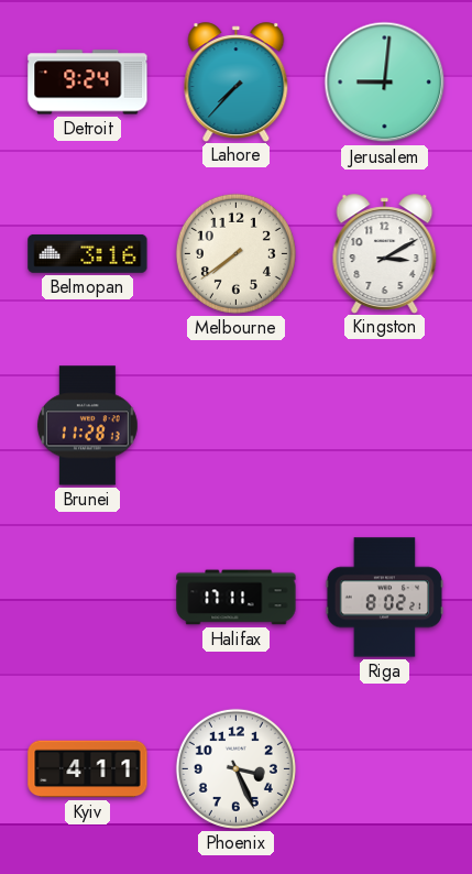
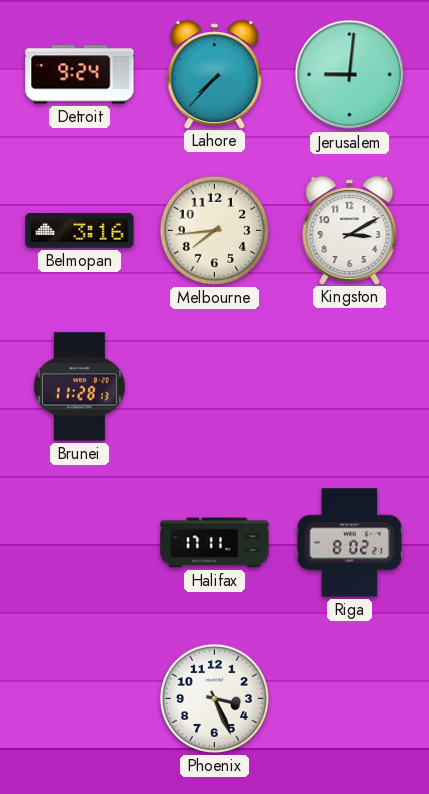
Melbourne: 7:39 -> 7:44
Kyiv: 4:11 -> none
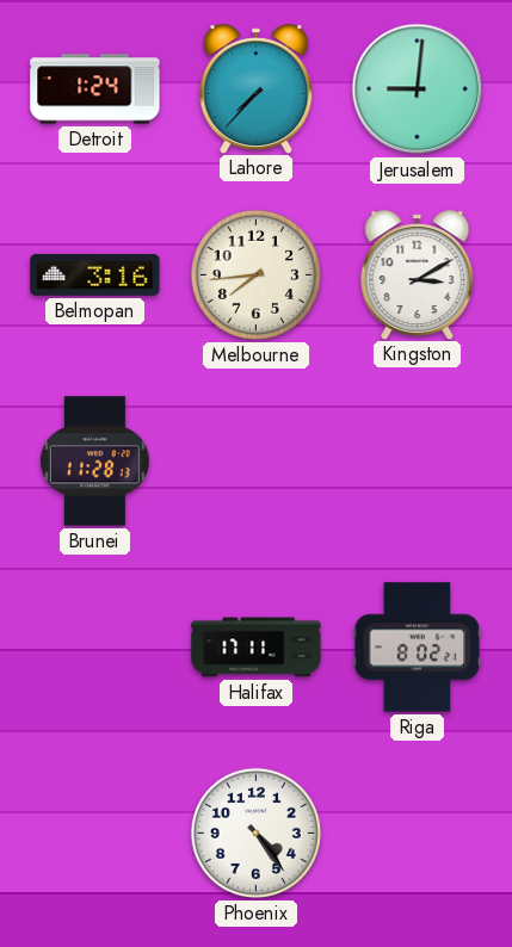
Detroit: 9:24 -> 1:24
Phoenix: 3:26 -> 4:24
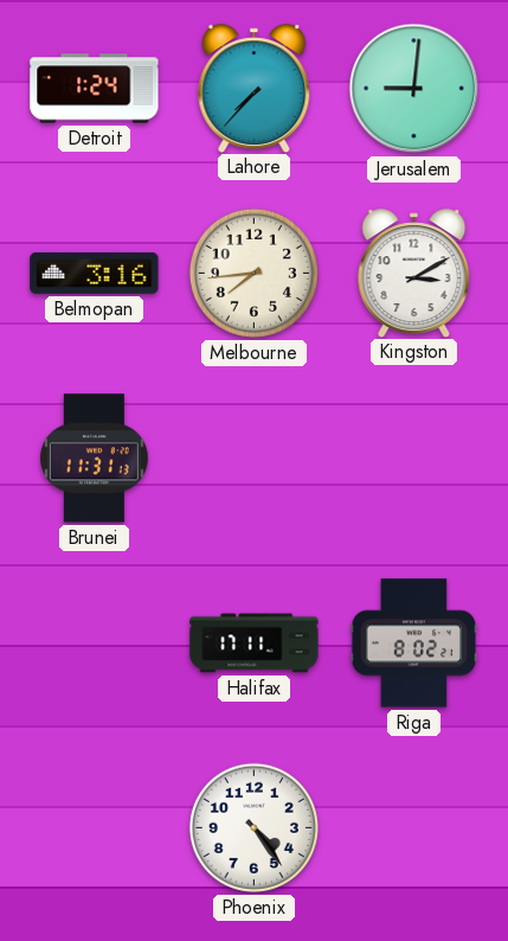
Brunei: 11:28 -> 11:31
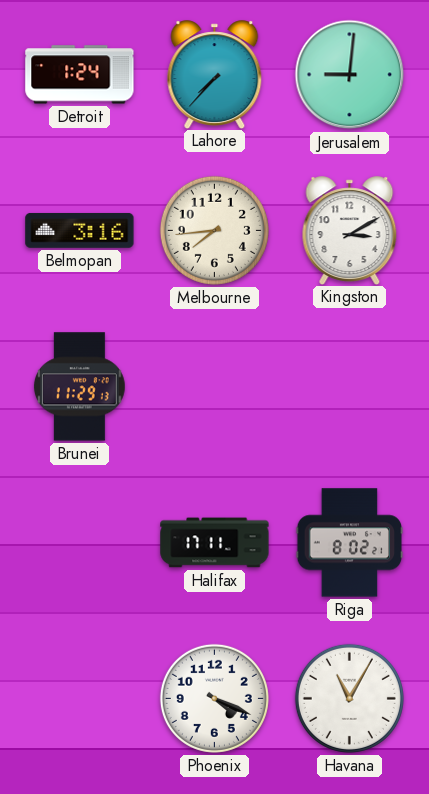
Brunei: 11:31 -> 11:29
Phoenix: 4:24 -> 4:19
Havana: none -> 11:05
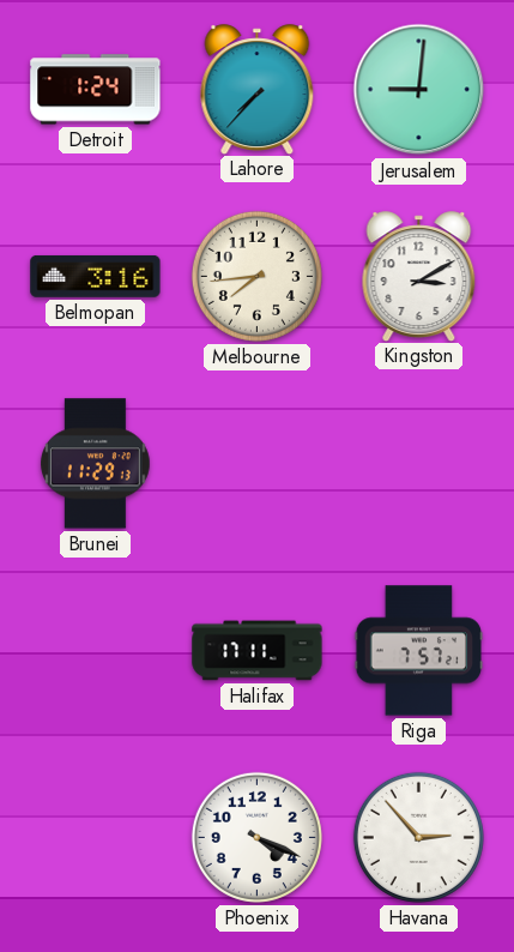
Riga: 8:02 -> 7:57
Havana: 11:05 -> 2:53
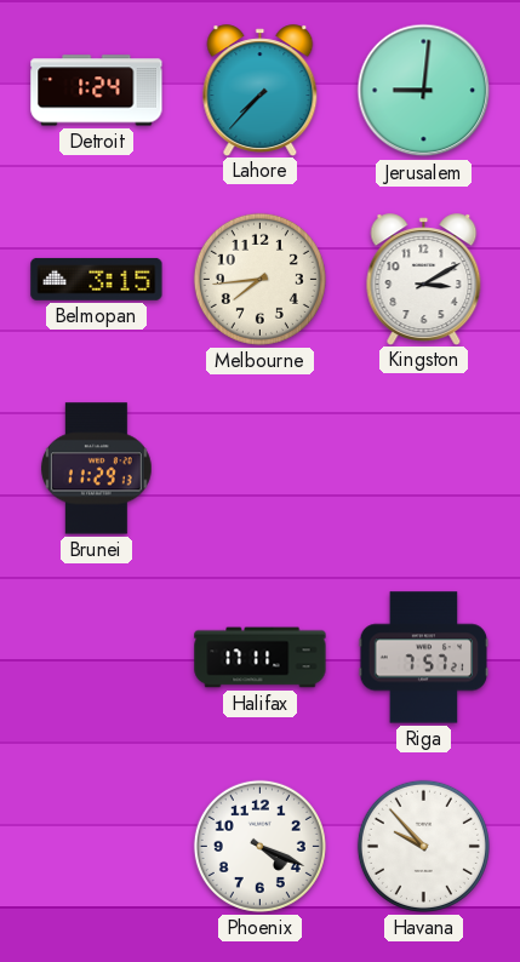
Belmopan: 3:16 -> 3:15
Havana: 2:53 -> 9:53
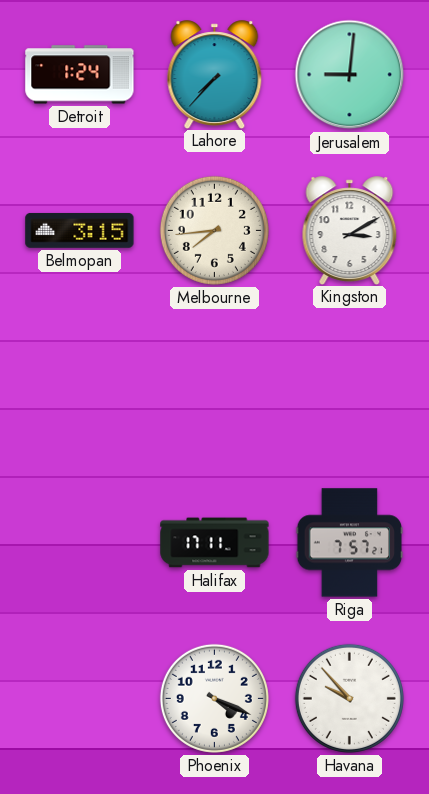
Brunei: 11:29 -> none
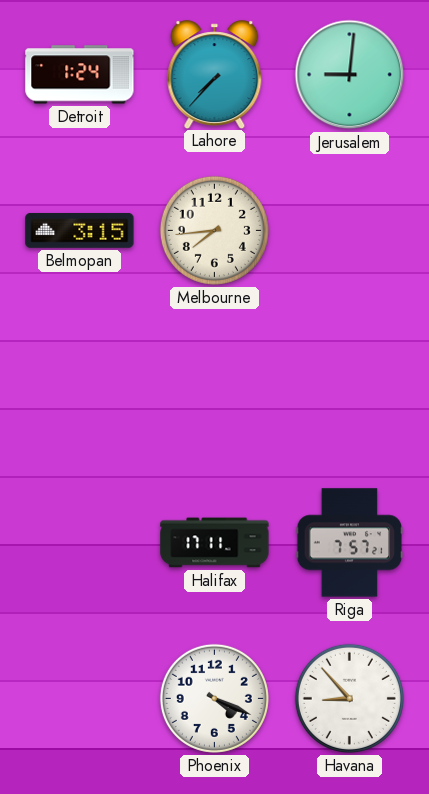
Kingston: 3:10 -> none
Havana: 9:53 -> 8:53
